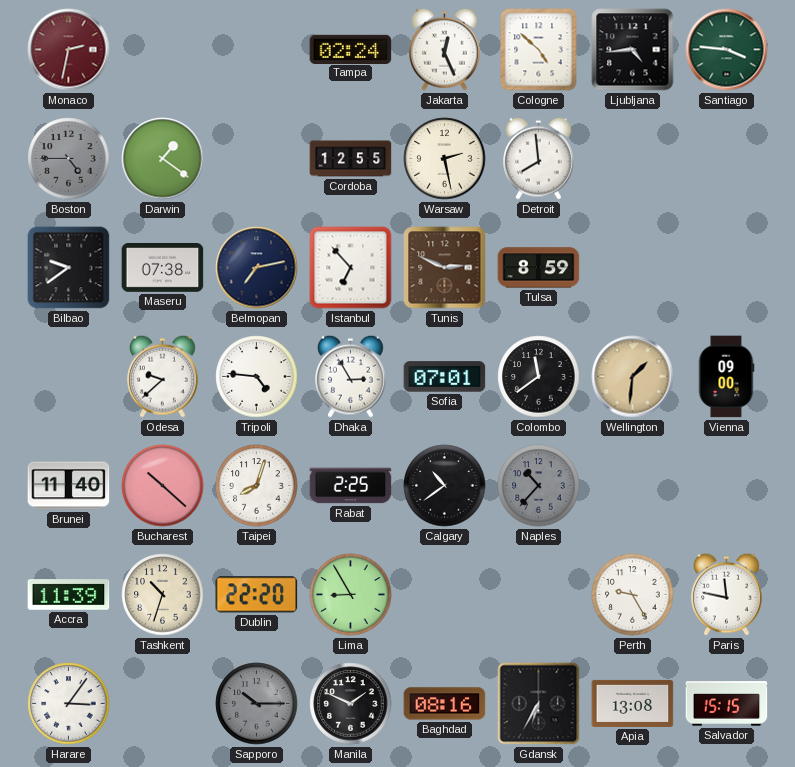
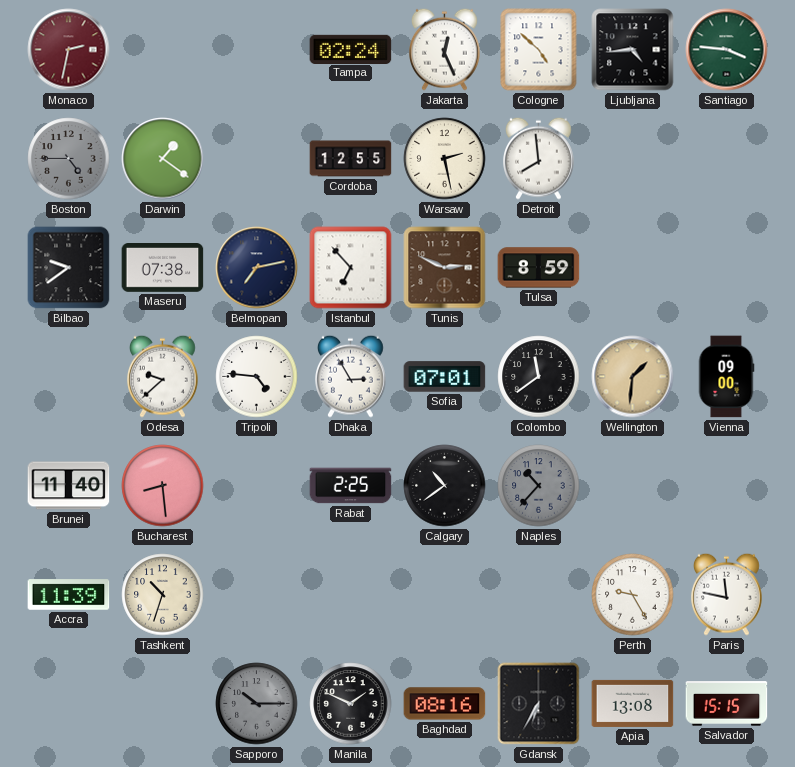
Bucharest: 10:22 -> 8:29
Taipei: 8:03 -> none
Dublin: 22:20 -> none
Lima: 8:55 -> none
Harare: 3:06 -> none
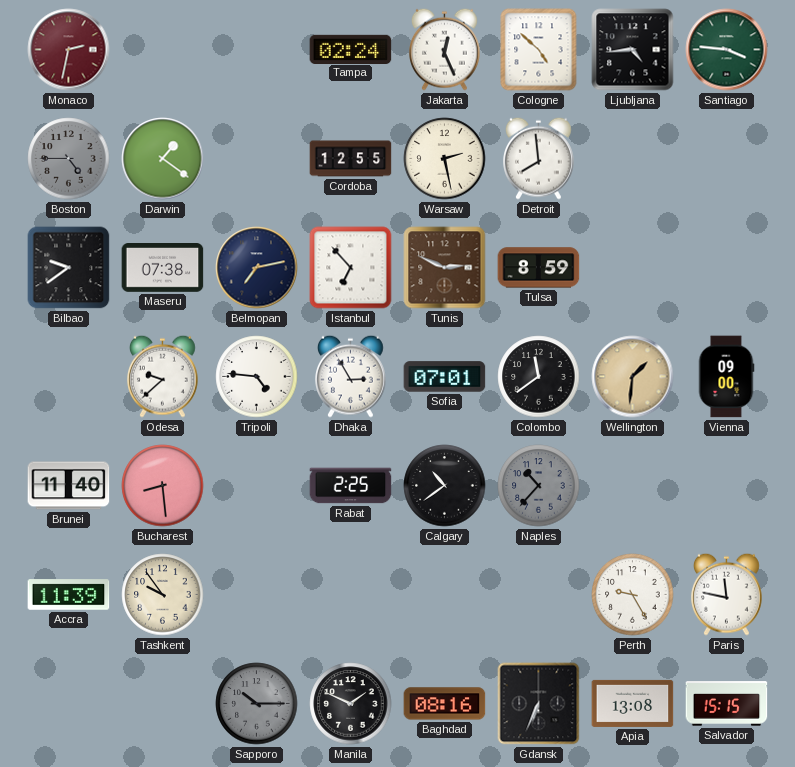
Tashkent: 10:33 -> 9:54
Gdansk: 6:35 -> 6:34
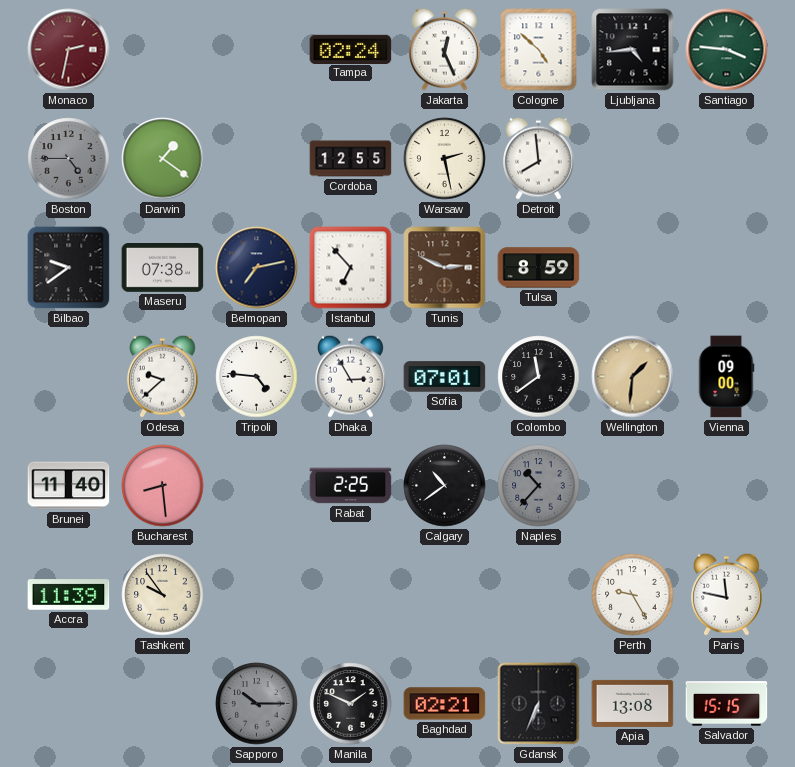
Baghdad: 08:16 -> 02:21
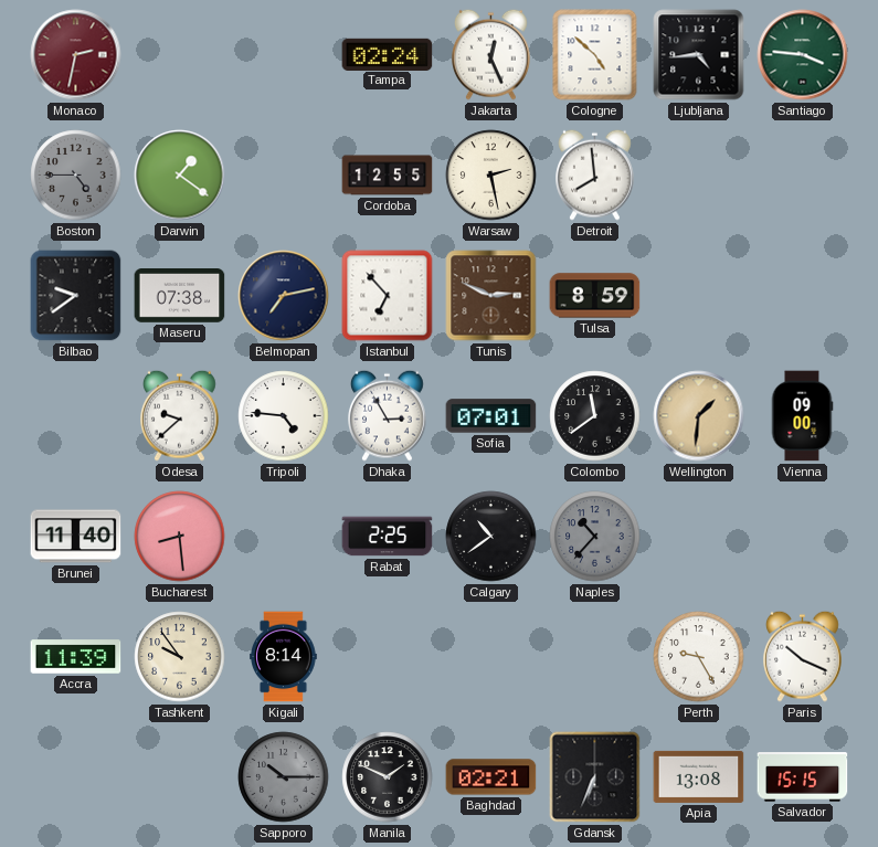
Kigali: none -> 8:14
Paris: 11:47 -> 10:19
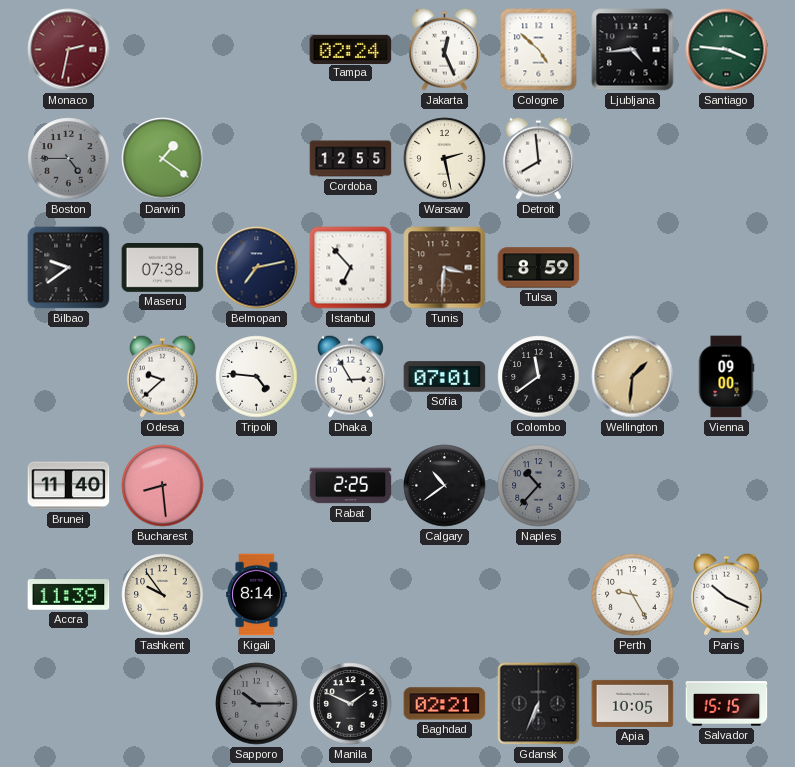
Tunis: 2:49 -> 3:31
Apia: 13:08 -> 10:05
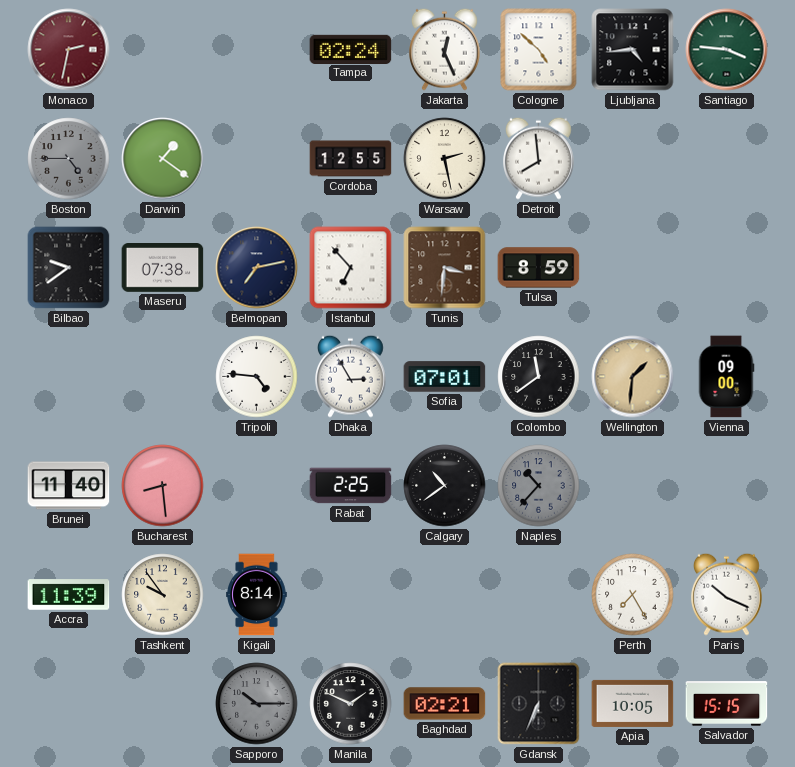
Odesa: 9:38 -> none
Perth: 9:25 -> 7:25
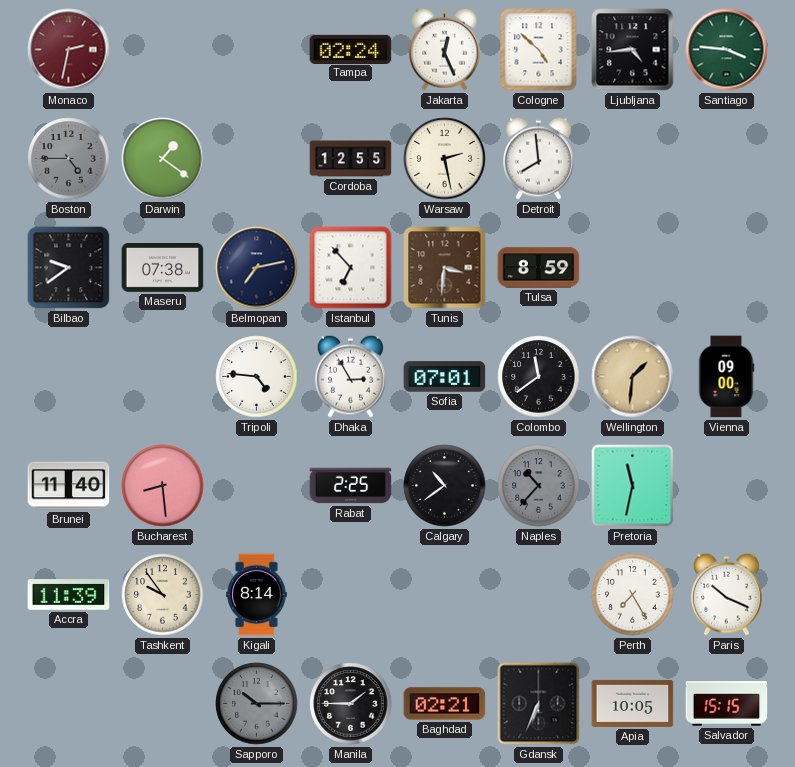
Pretoria: none -> 11:32
Manila: 1:49 -> 1:45
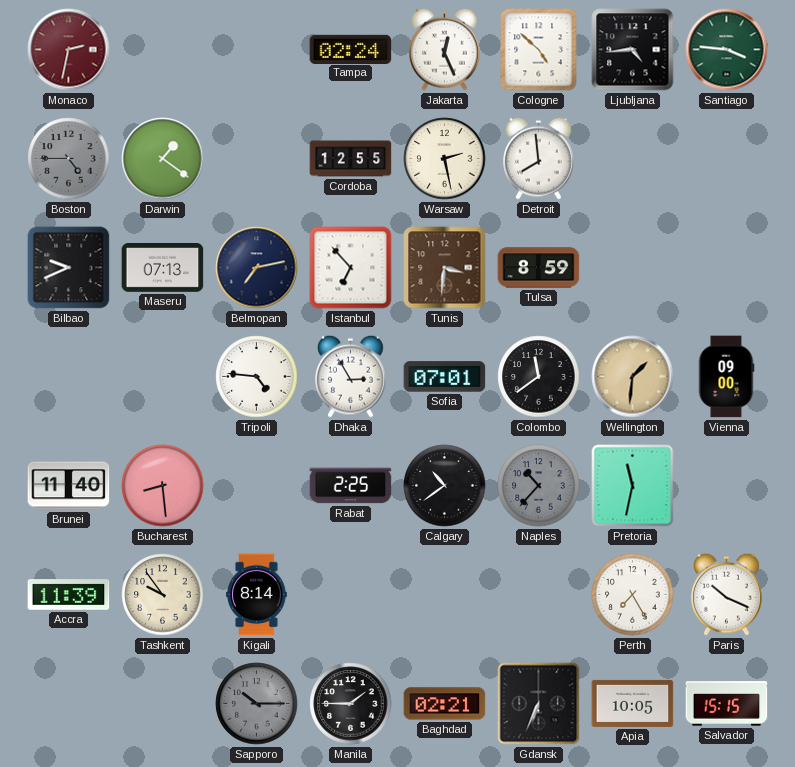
Bilbao: 9:39 -> 9:41
Maseru: 07:38 -> 07:13
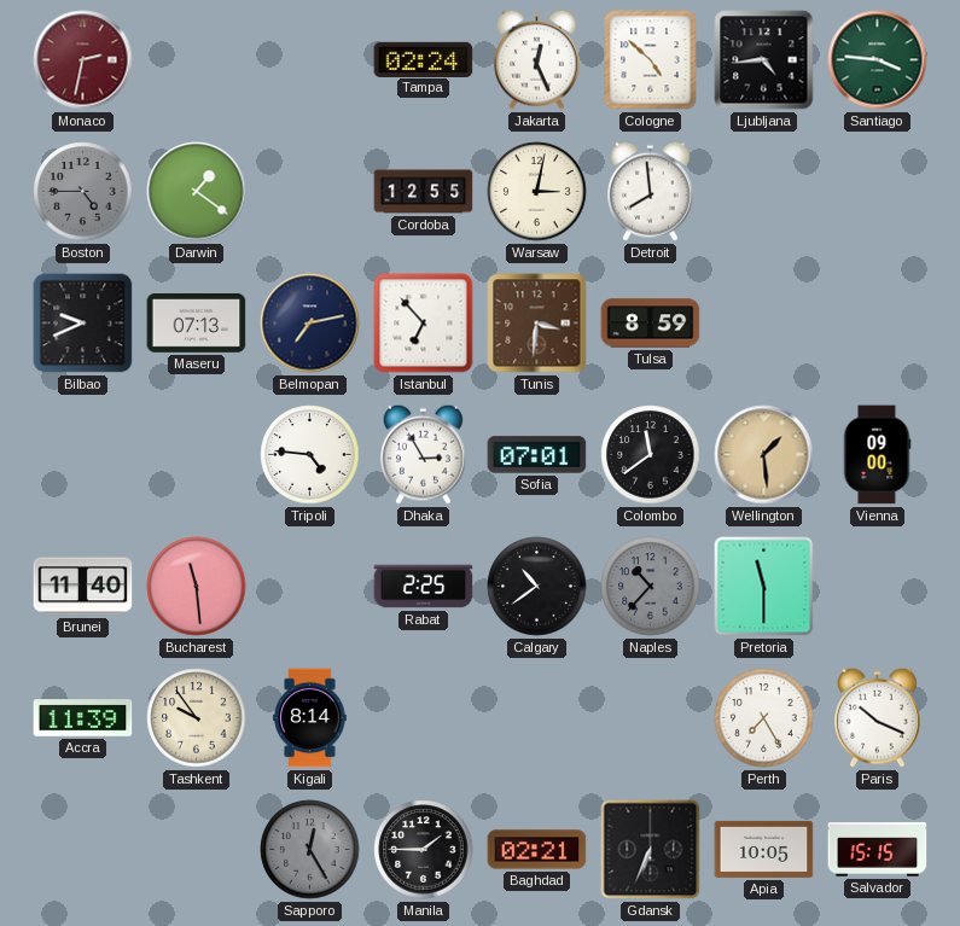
Warsaw: 2:28 -> 3:02
Wellington: 1:31 -> 1:29
Bucharest: 8:29 -> 11:29
Pretoria: 11:32 -> 11:30
Sapporo: 10:15 -> 12:25
